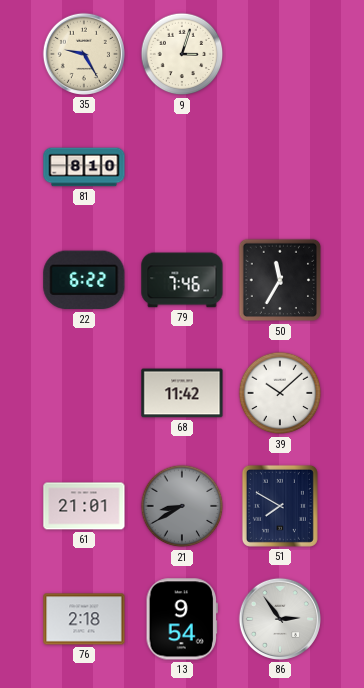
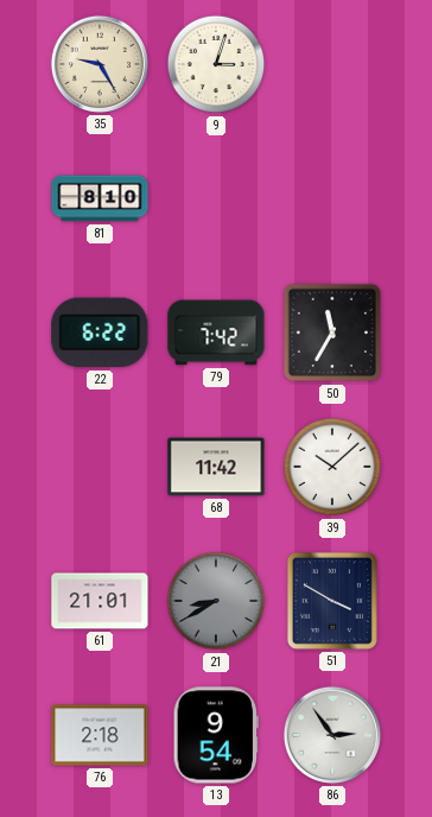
79: 7:46 -> 7:42
51: 7:50 -> 3:50
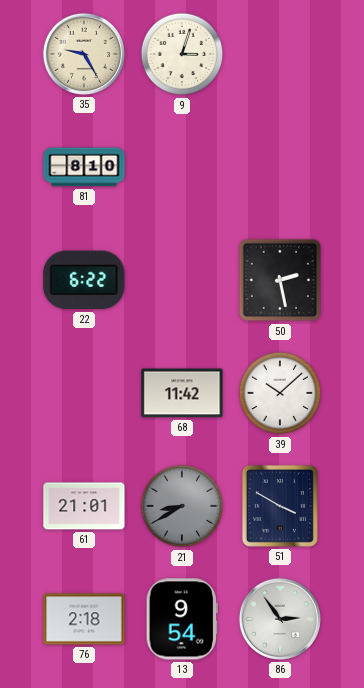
79: 7:42 -> none
50: 11:35 -> 2:28
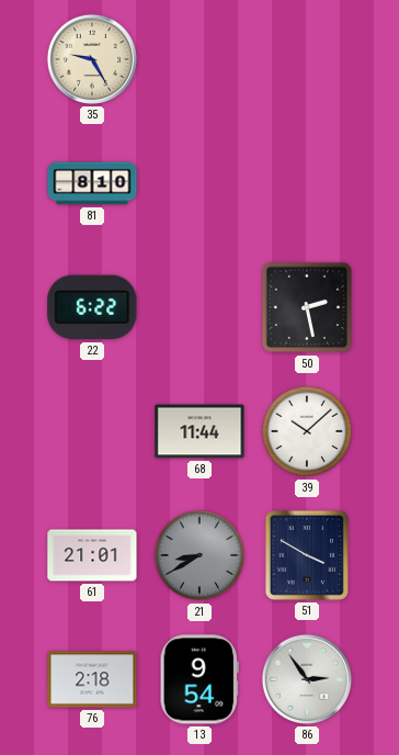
9: 3:03 -> none
68: 11:42 -> 11:44
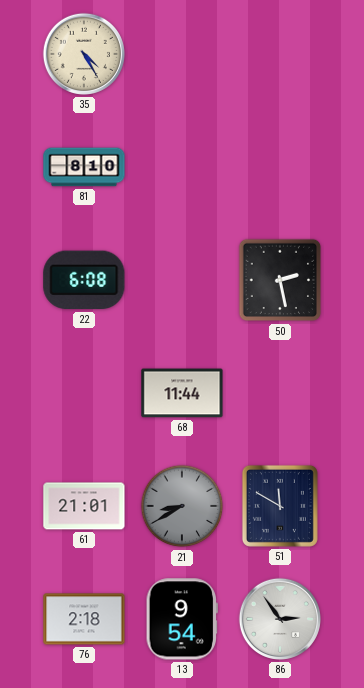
35: 9:25 -> 4:25
22: 6:22 -> 6:08
39: 10:08 -> none
51: 3:50 -> 11:50
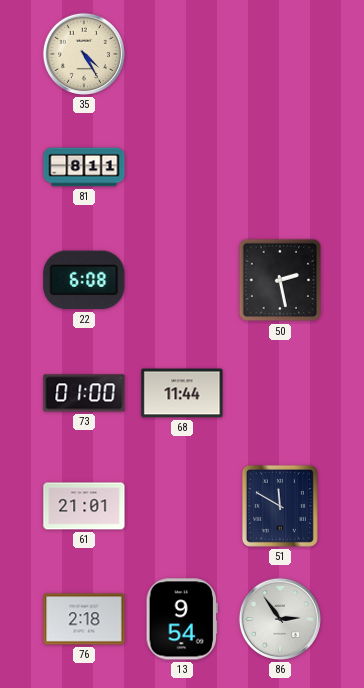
81: 8:10 -> 8:11
73: none -> 01:00
21: 8:40 -> none
